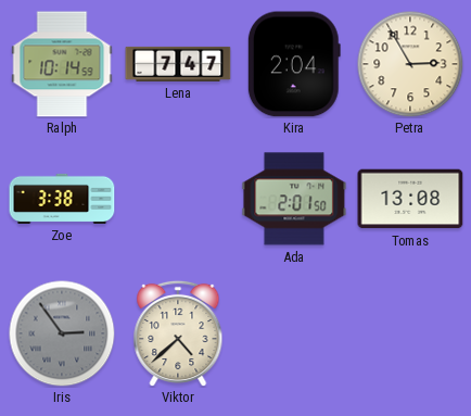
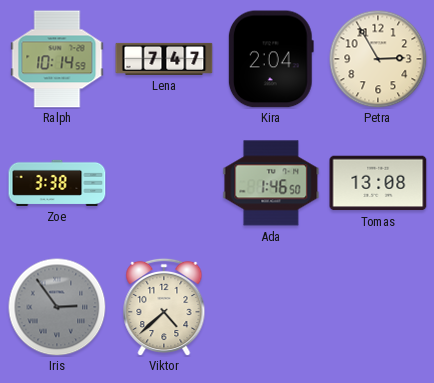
Ada: 2:01 -> 1:46
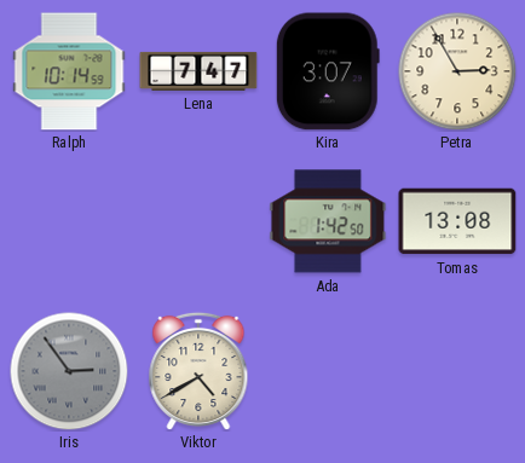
Kira: 2:04 -> 3:07
Zoe: 3:38 -> none
Ada: 1:46 -> 1:42
Viktor: 4:38 -> 4:40
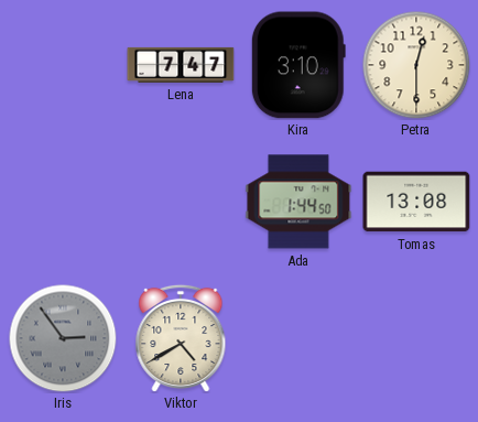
Ralph: 10:14 -> none
Kira: 3:07 -> 3:10
Petra: 2:55 -> 12:30
Ada: 1:42 -> 1:44
